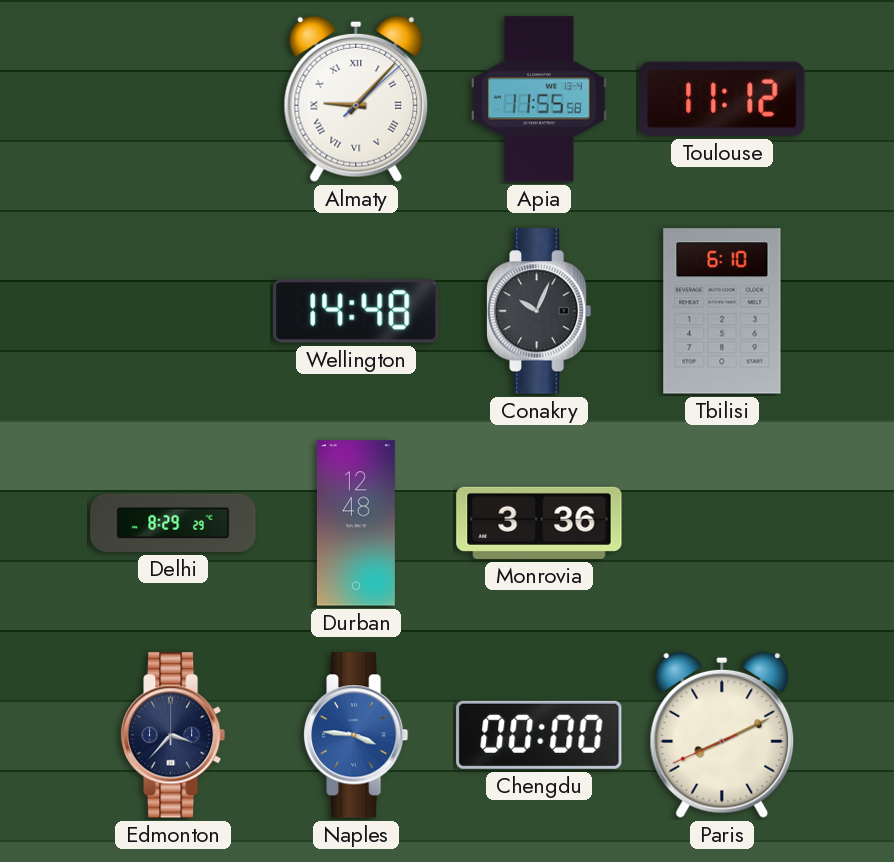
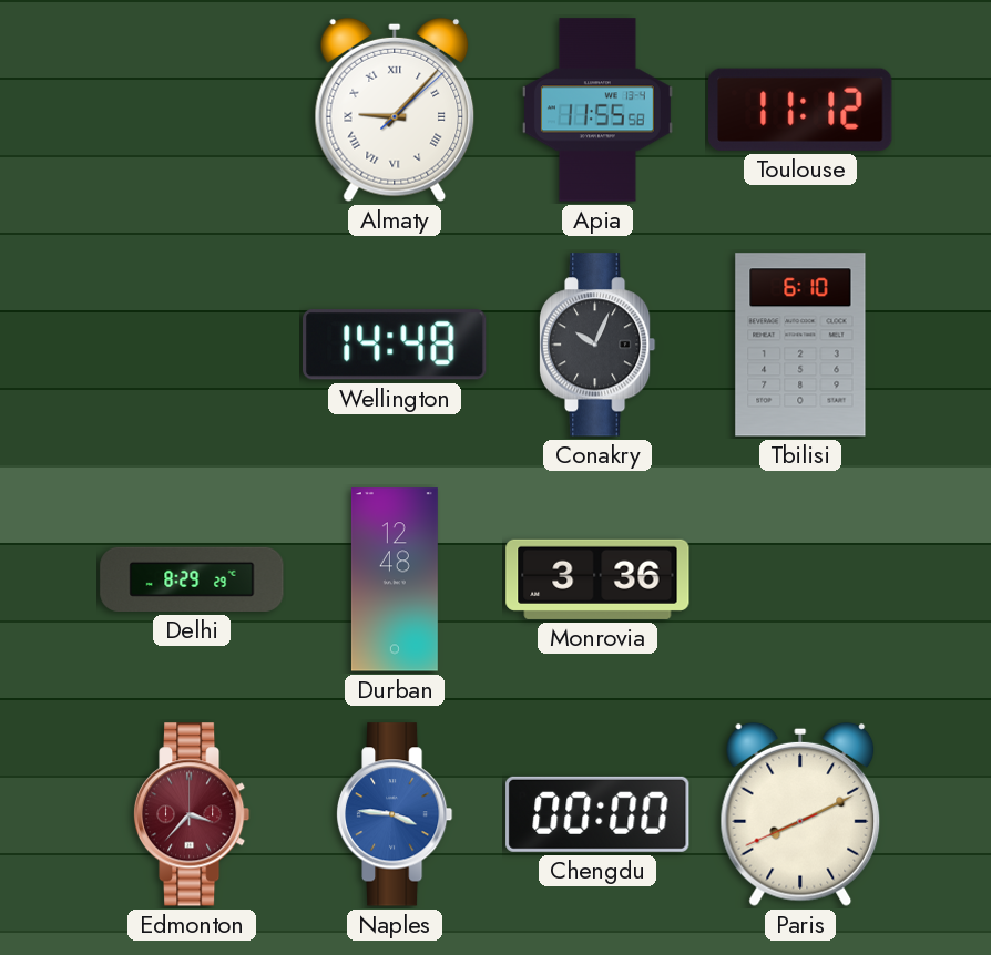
Edmonton dial: navy -> burgundy
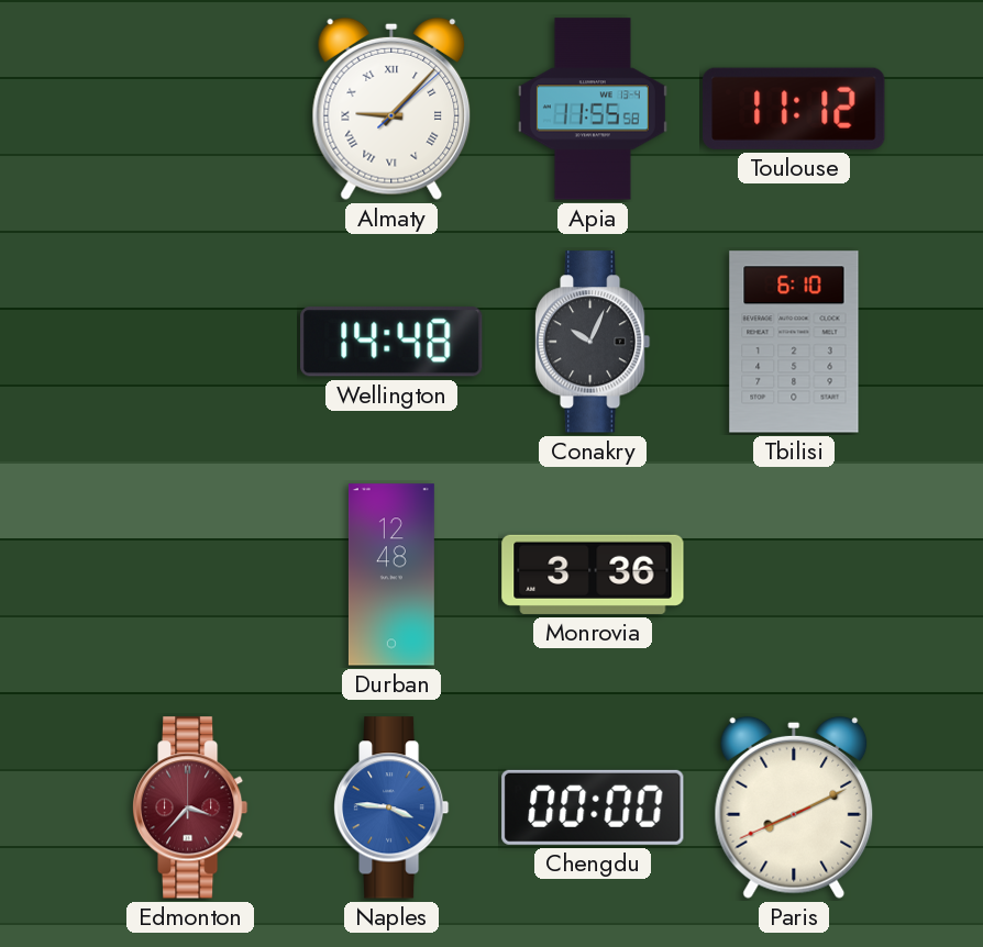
Delhi: 8:29 -> none
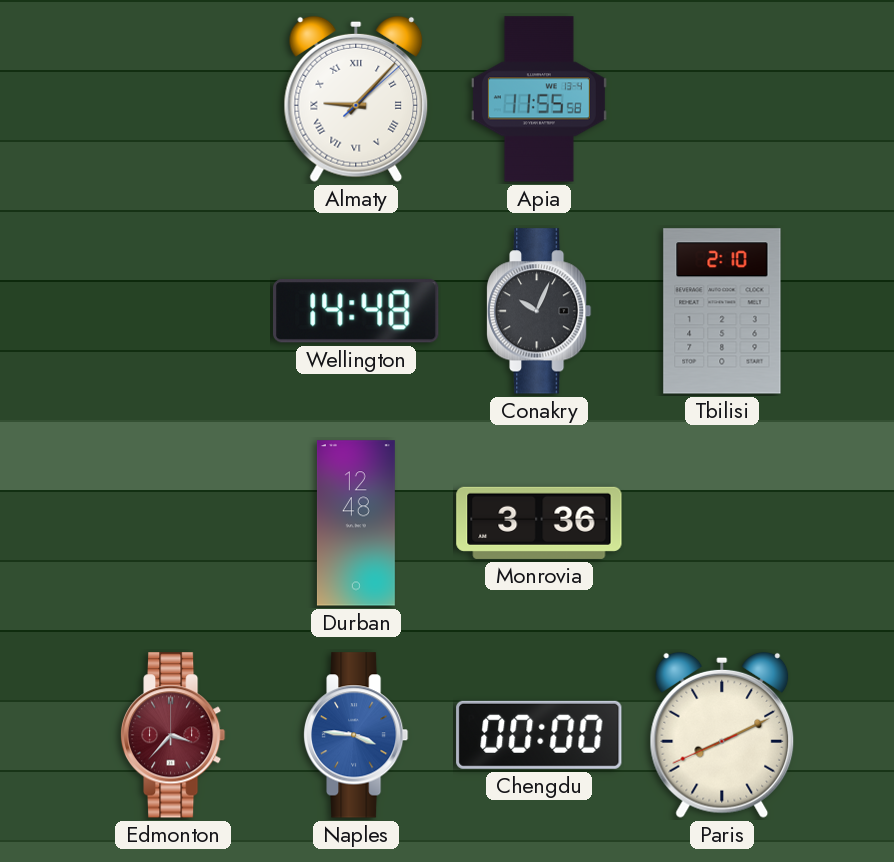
Toulouse: 11:12 -> none
Tbilisi: 6:10 -> 2:10
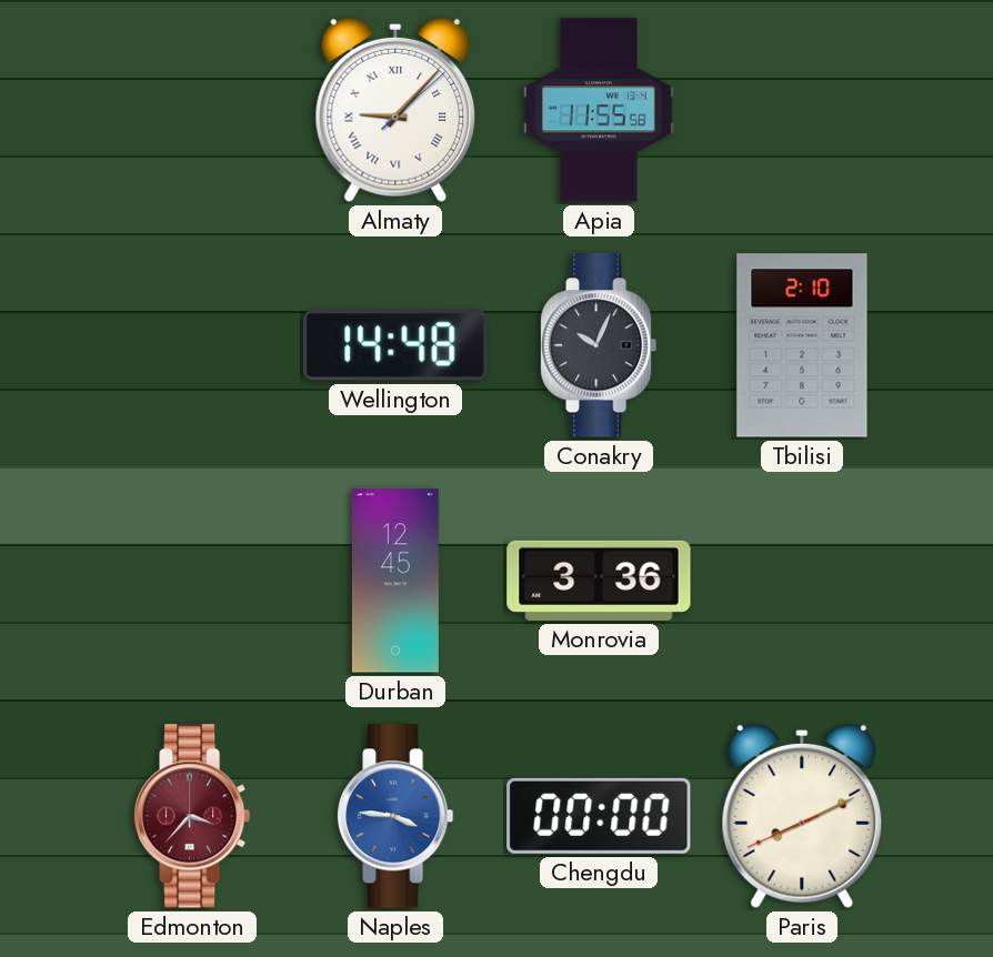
Durban: 12:48 -> 12:45
